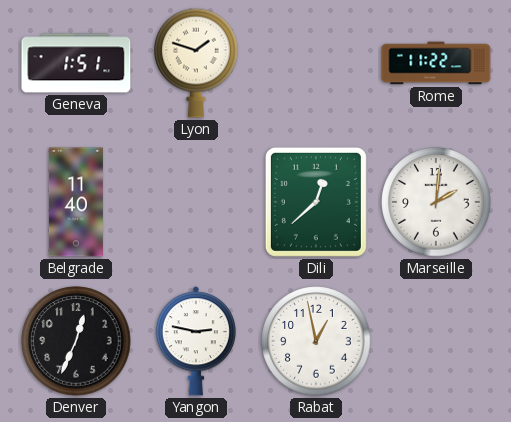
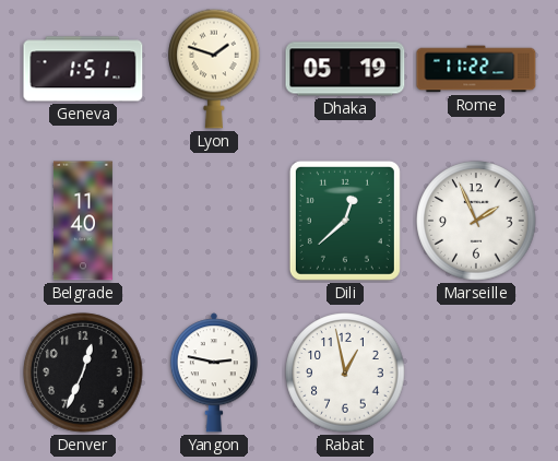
Dhaka: none -> 05:19
Marseille: 2:01 -> 1:56
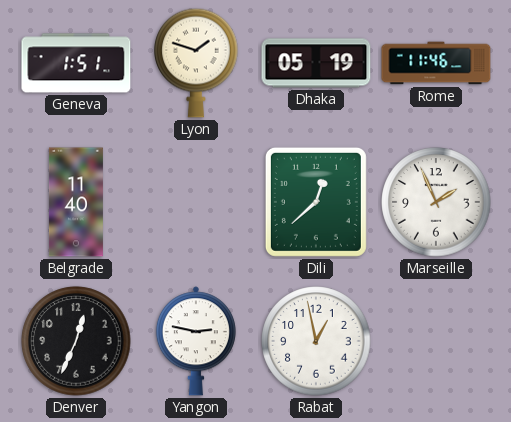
Rome: 11:22 -> 11:46
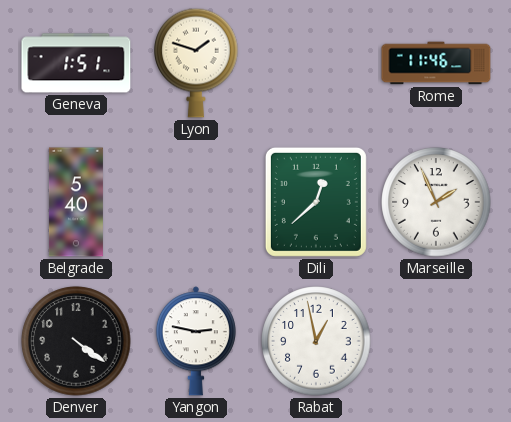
Dhaka: 05:19 -> none
Belgrade: 11:40 -> 5:40
Denver: 12:34 -> 4:21
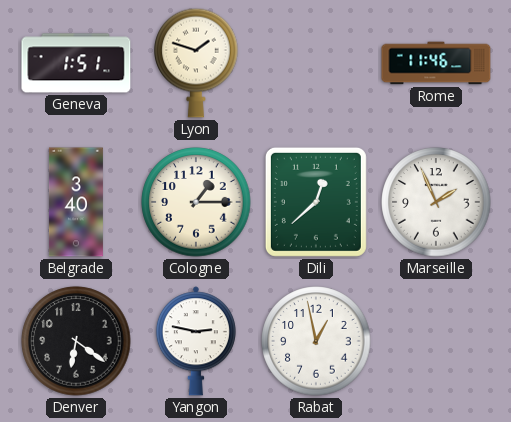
Belgrade: 5:40 -> 3:40
Cologne: none -> 1:15
Denver: 4:21 -> 6:21
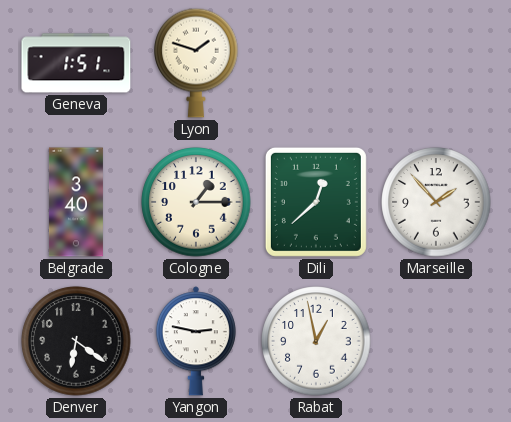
Rome: 11:46 -> none
Marseille: 1:56 -> 1:53
